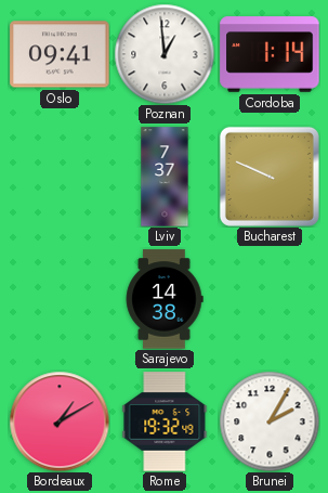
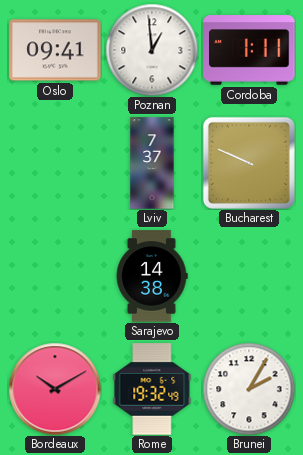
Cordoba: 1:14 -> 1:11
Bordeaux: 1:10 -> 10:10
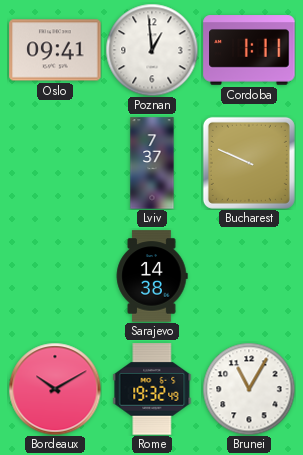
Brunei: 2:05 -> 11:05
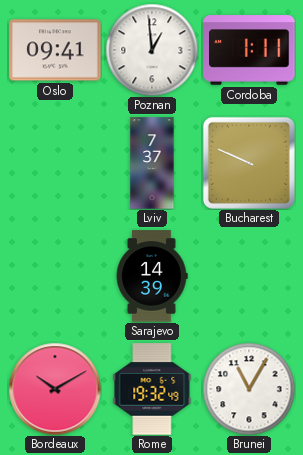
Sarajevo: 14:38 -> 14:39
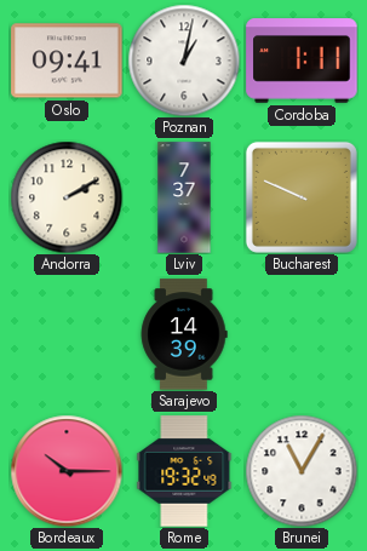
Poznan: 12:59 -> 1:02
Andorra: none -> 2:10
Bordeaux: 10:10 -> 10:15
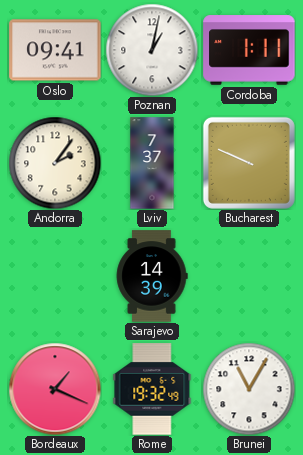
Andorra: 2:10 -> 2:06
Bordeaux: 10:15 -> 1:19
